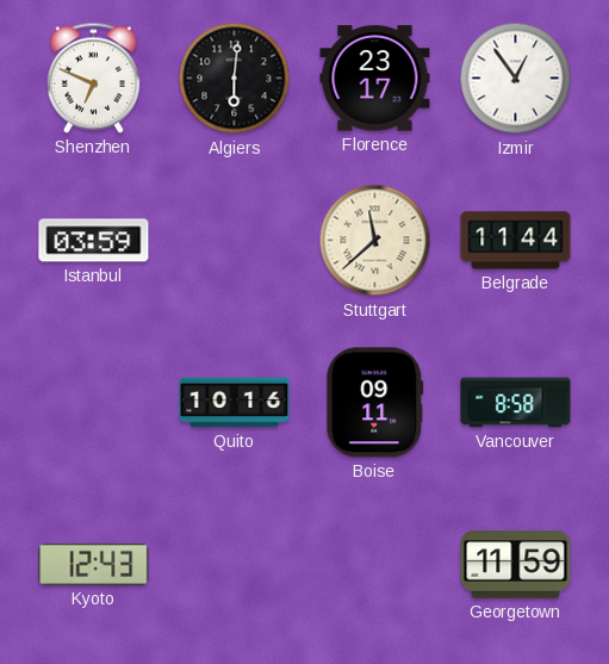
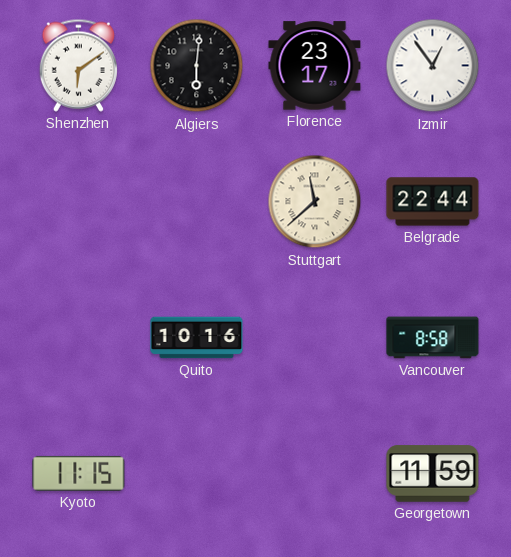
Shenzhen: 6:49 -> 6:09
Istanbul: 03:59 -> none
Belgrade: 11:44 -> 22:44
Boise: 09:11 -> none
Kyoto: 12:43 -> 11:15
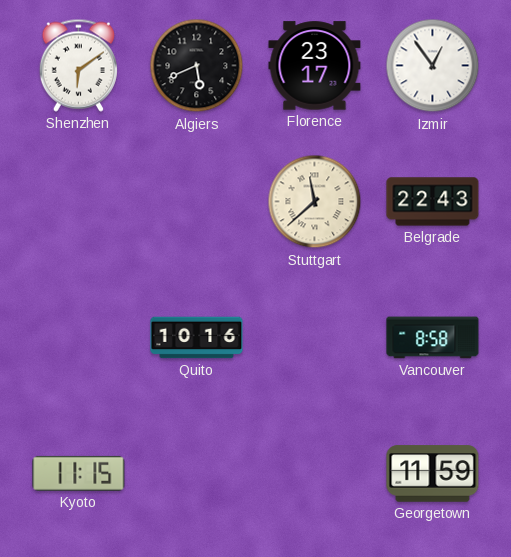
Algiers: 6:01 -> 5:41
Belgrade: 22:44 -> 22:43
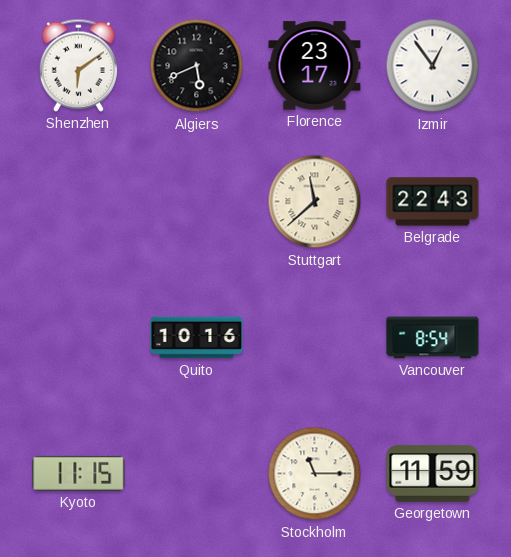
Vancouver: 8:58 -> 8:54
Stockholm: none -> 11:15
